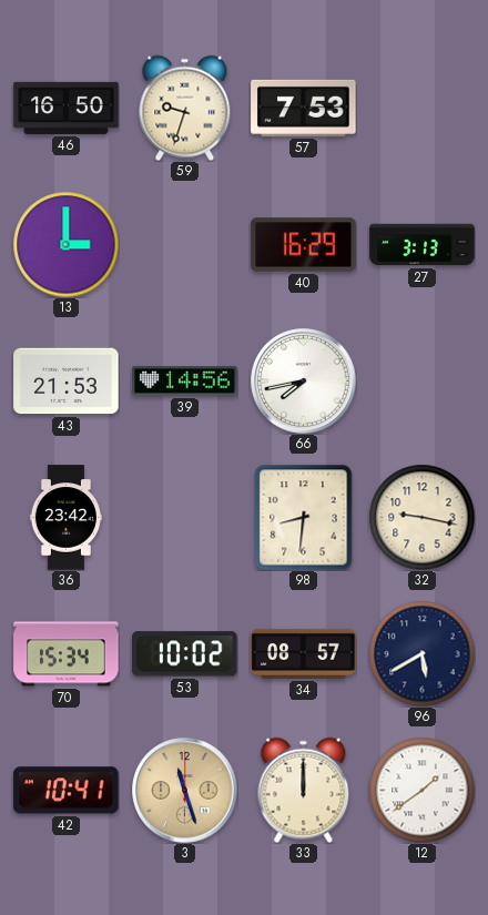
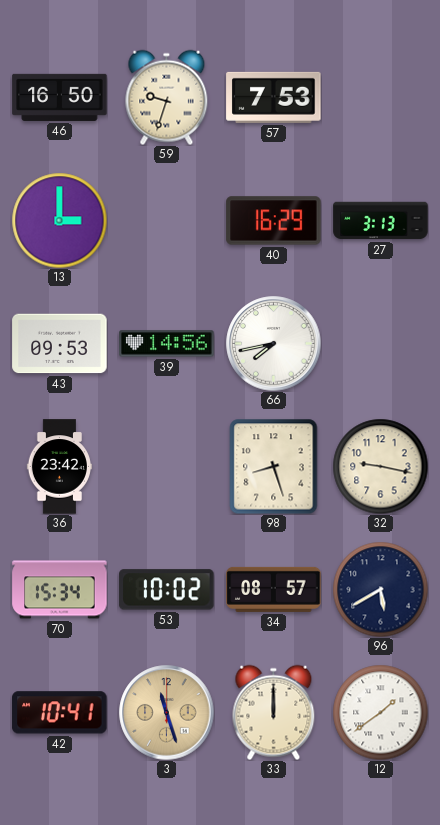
43: 21:53 -> 09:53
98: 8:31 -> 8:27
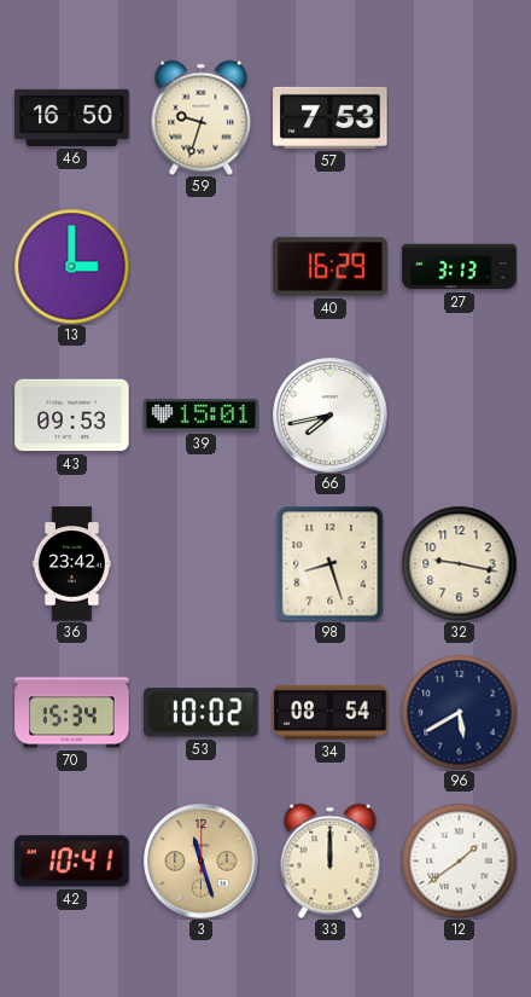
39: 14:56 -> 15:01
34: 08:57 -> 08:54
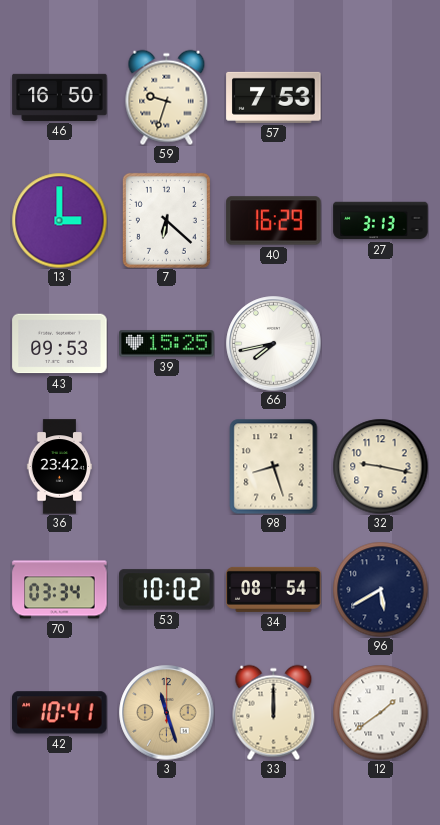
7: none -> 6:22
39: 15:01 -> 15:25
70: 15:34 -> 03:34
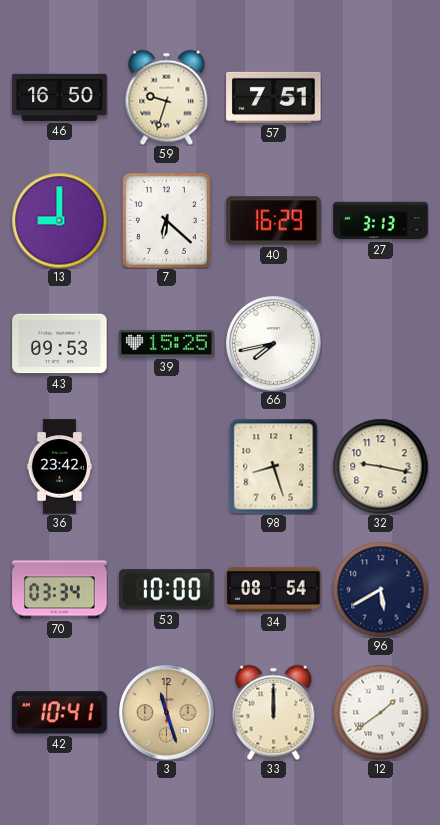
57: 7:53 -> 7:51
13: 3:00 -> 9:00
53: 10:02 -> 10:00
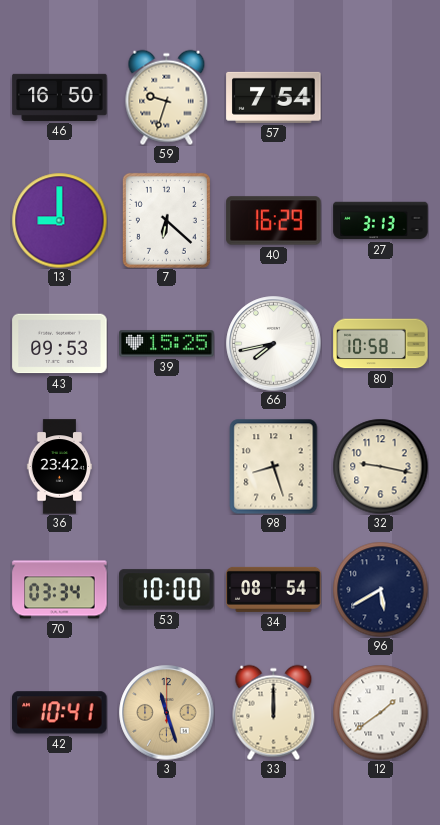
57: 7:51 -> 7:54
80: none -> 10:58
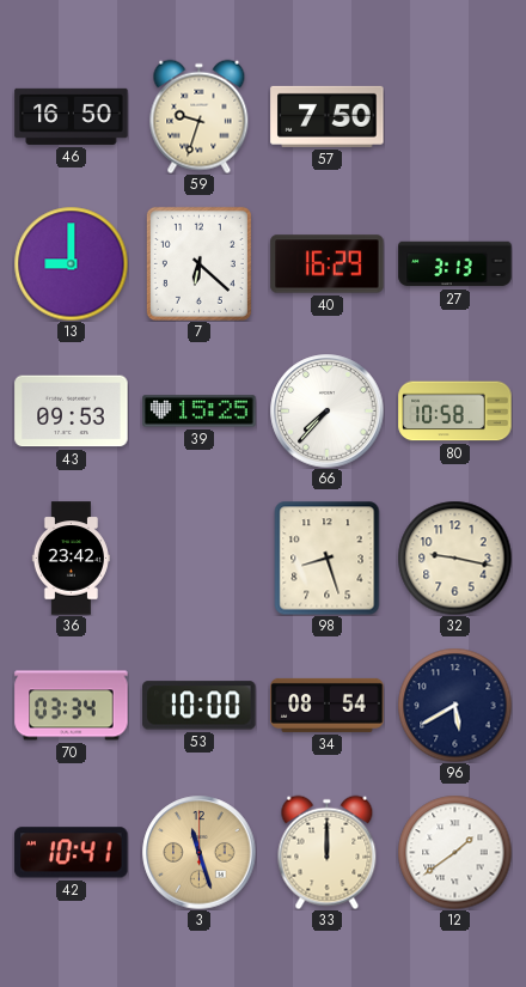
57: 7:54 -> 7:50
66: 7:43 -> 7:37
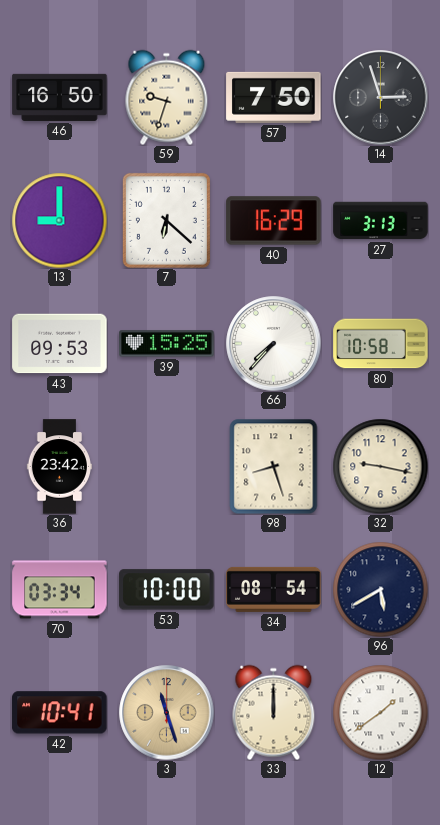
14: none -> 2:57
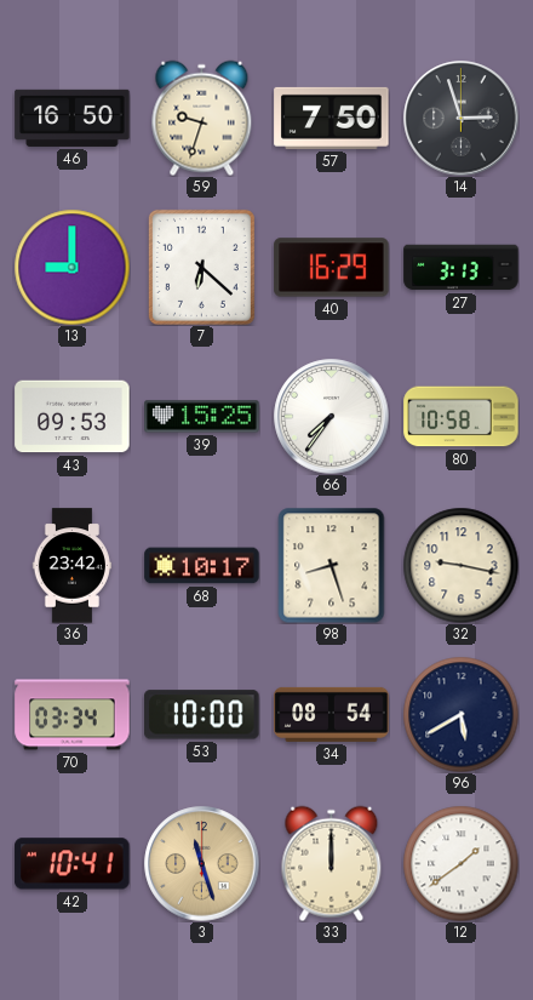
66: 7:37 -> 7:36
68: none -> 10:17
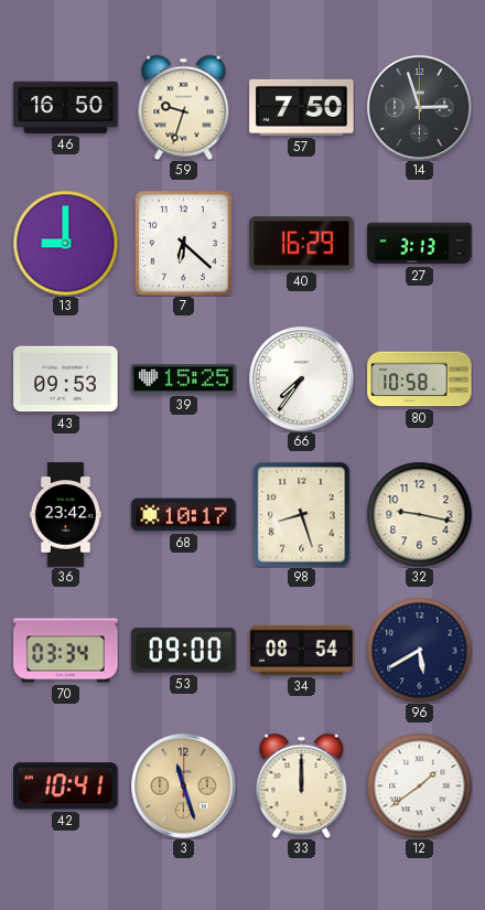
53: 10:00 -> 09:00
